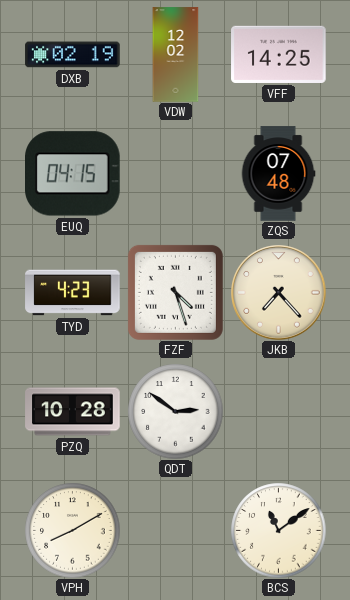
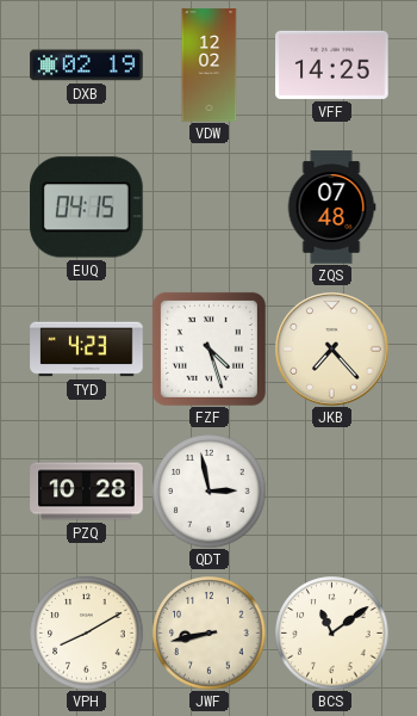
QDT: 2:51 -> 2:58
JWF: none -> 8:43
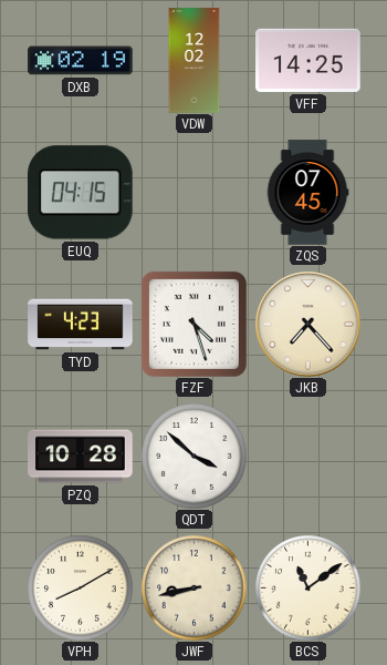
ZQS: 07:48 -> 07:45
QDT: 2:58 -> 3:52
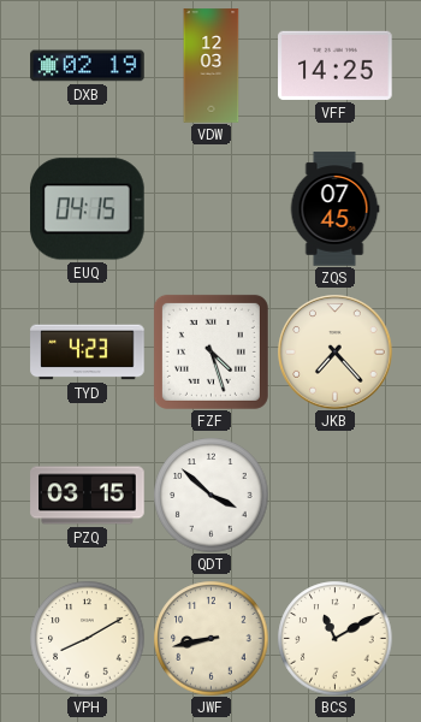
VDW: 12:02 -> 12:03
PZQ: 10:28 -> 03:15
BCS: 11:09 -> 11:10
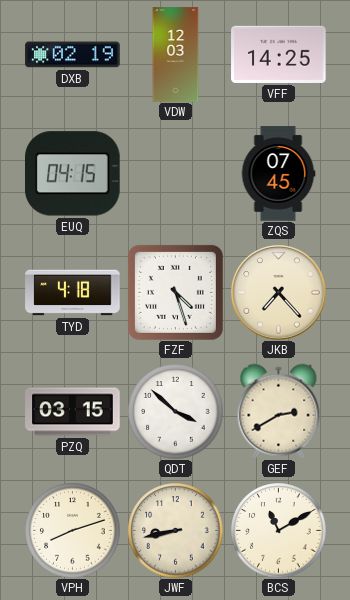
TYD: 4:23 -> 4:18
GEF: none -> 2:40
VPH: 8:10 -> 8:12
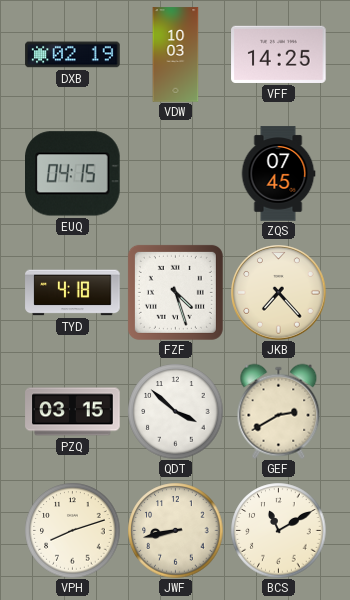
VDW: 12:03 -> 10:03
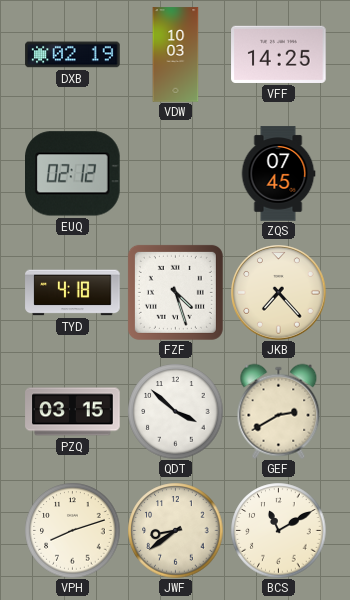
EUQ: 04:15 -> 02:12
JWF: 8:43 -> 8:39
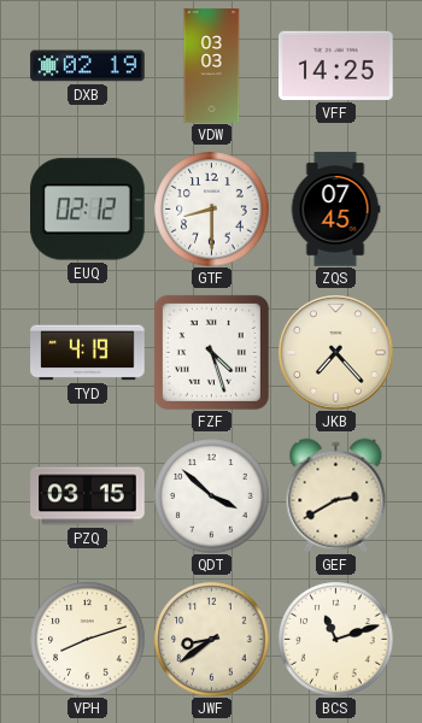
VDW: 10:03 -> 03:03
GTF: none -> 8:30
TYD: 4:18 -> 4:19
BCS: 11:10 -> 11:12
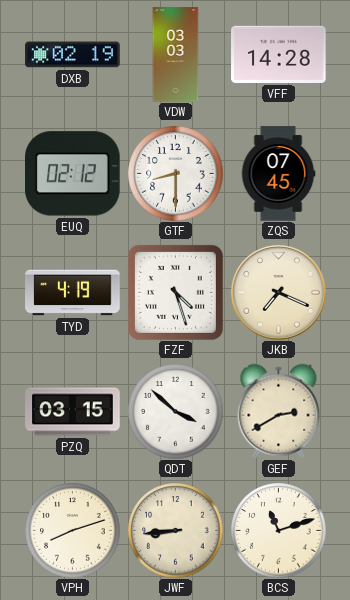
VFF: 14:25 -> 14:28
JKB: 7:23 -> 7:19
JWF: 8:39 -> 8:44
